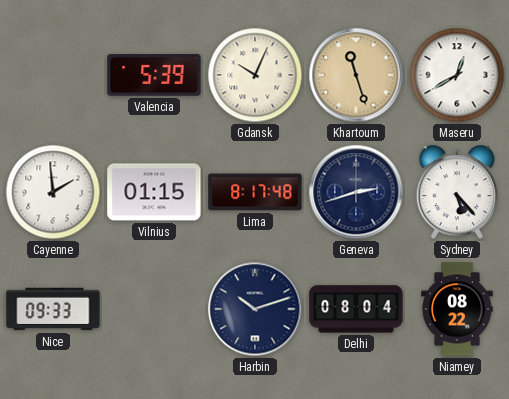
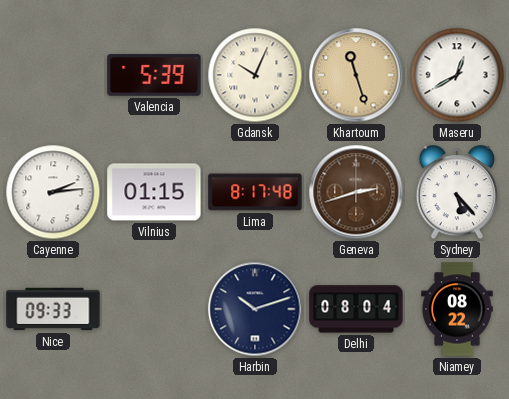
Cayenne: 1:59 -> 2:14
Geneva dial: navy -> brown
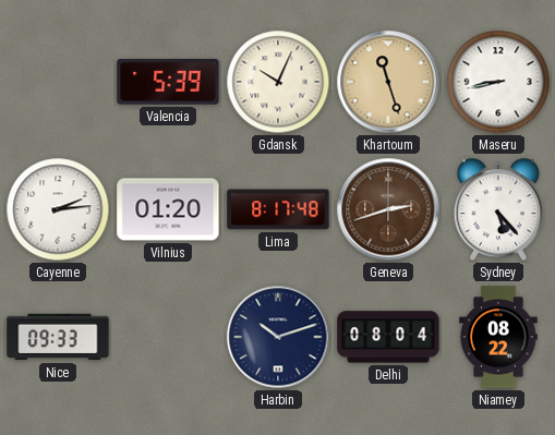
Maseru: 12:40 -> 8:43
Vilnius: 01:15 -> 01:20
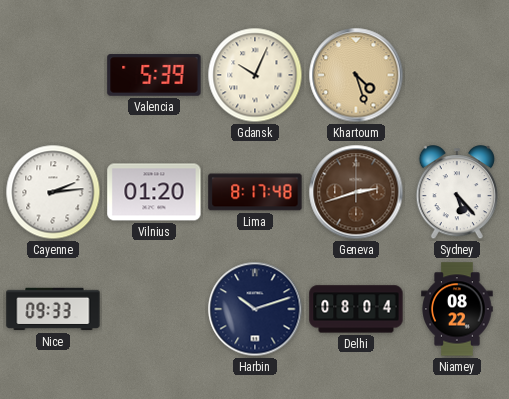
Khartoum: 11:27 -> 4:27
Maseru: 8:43 -> none
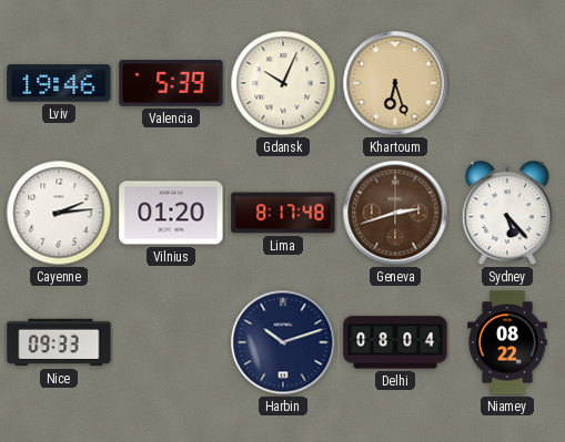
Lviv: none -> 19:46
Khartoum: 4:27 -> 6:27
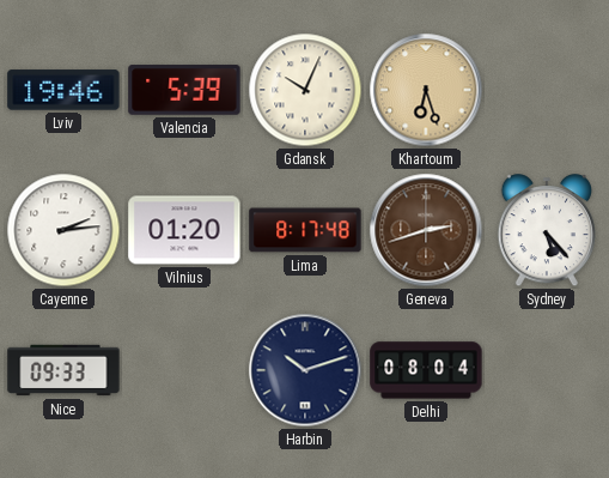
Niamey: 08:22 -> none
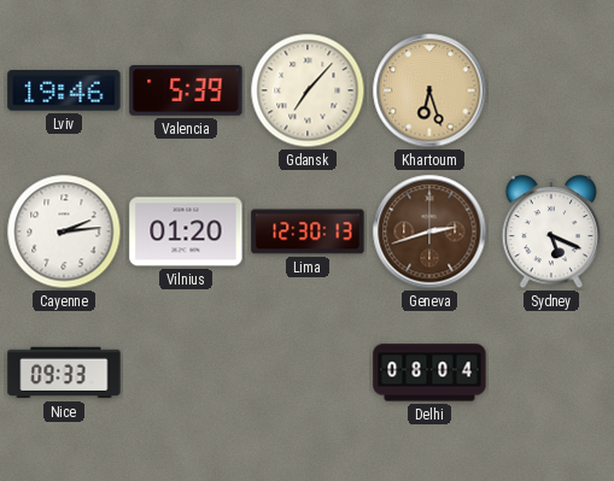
Gdansk: 10:04 -> 7:07
Lima: 8:17 -> 12:30
Sydney: 5:23 -> 5:19
Harbin: 10:12 -> none
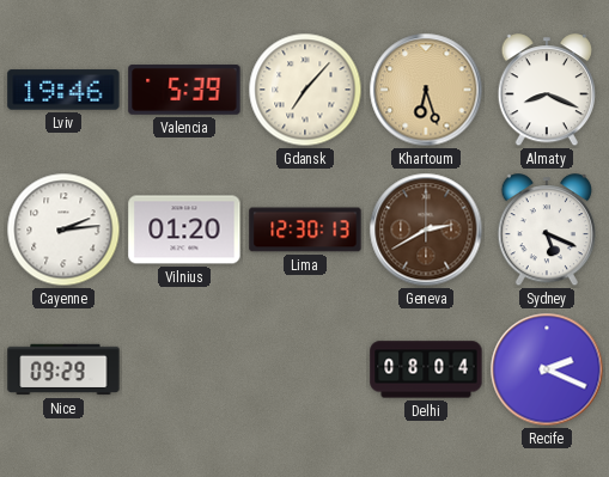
Almaty: none -> 8:19
Geneva: 2:42 -> 2:40
Nice: 09:33 -> 09:29
Recife: none -> 2:19
